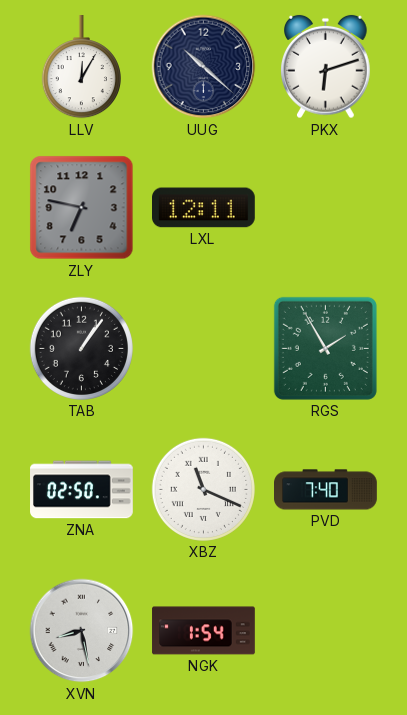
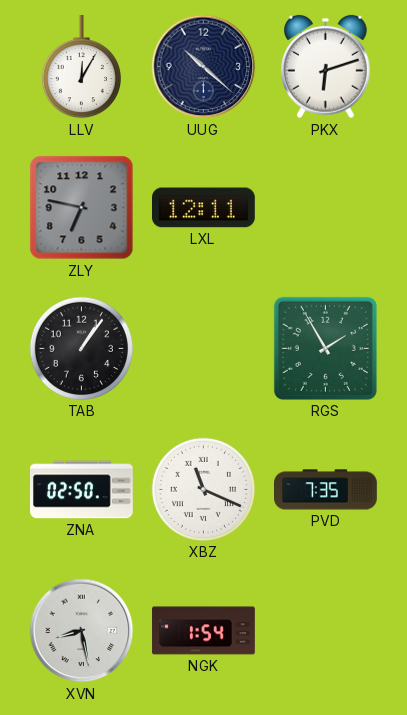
PVD: 7:40 -> 7:35
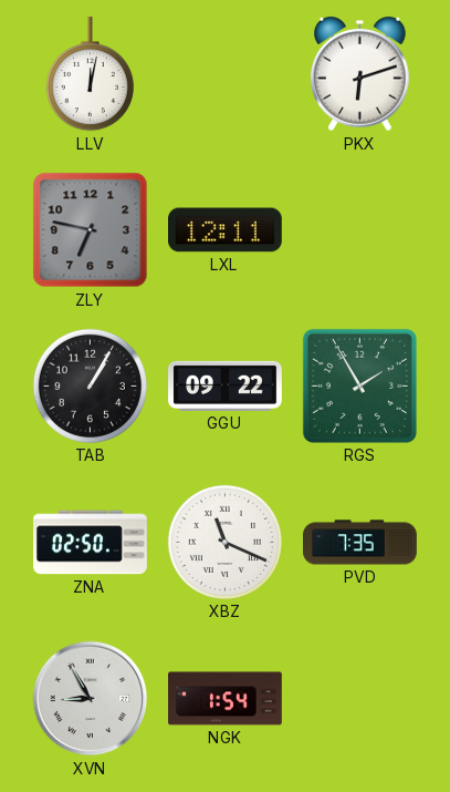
LLV: 12:05 -> 12:02
UUG: 10:22 -> none
TAB: 1:06 -> 1:05
GGU: none -> 09:22
XVN: 8:28 -> 8:55
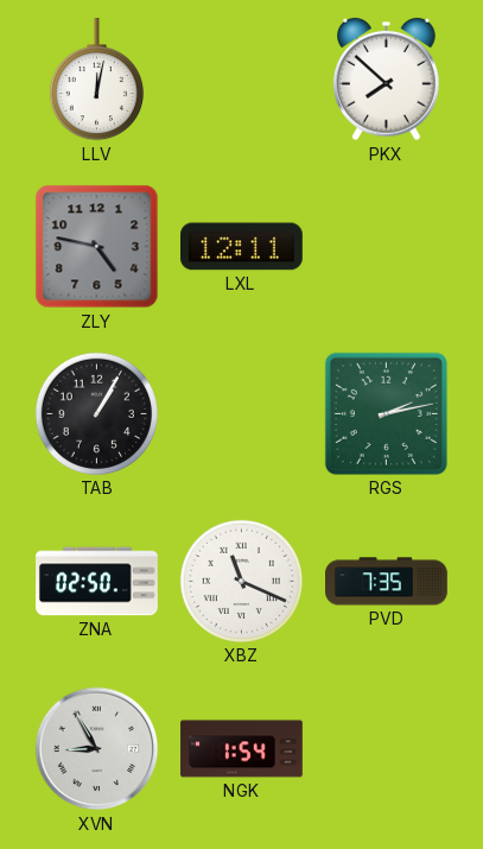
PKX: 6:12 -> 7:52
ZLY: 6:47 -> 4:47
GGU: 09:22 -> none
RGS: 1:55 -> 2:13
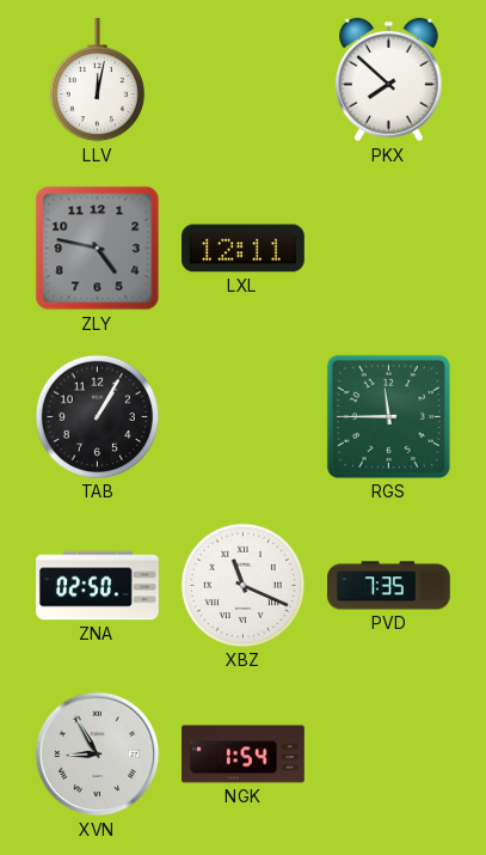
RGS: 2:13 -> 11:45
